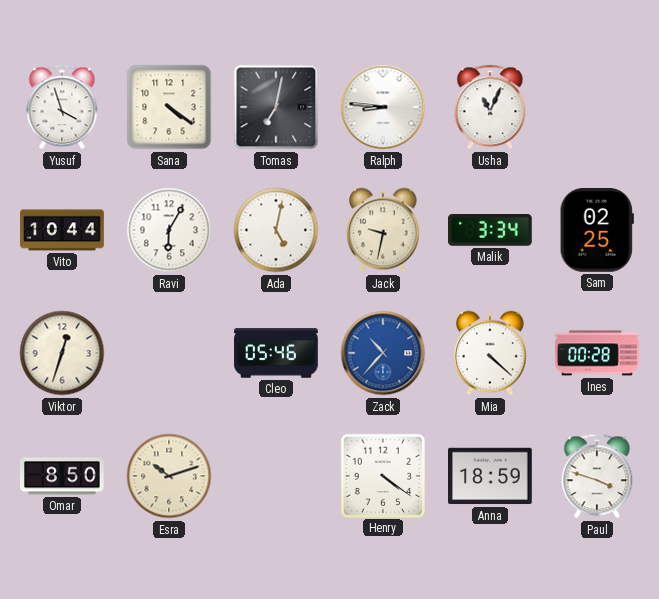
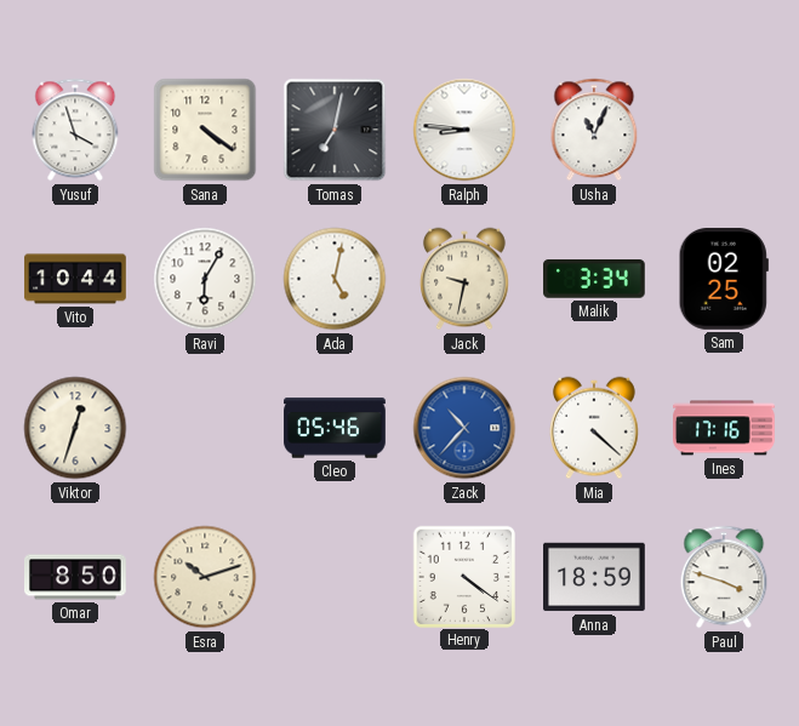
Ines: 00:28 -> 17:16
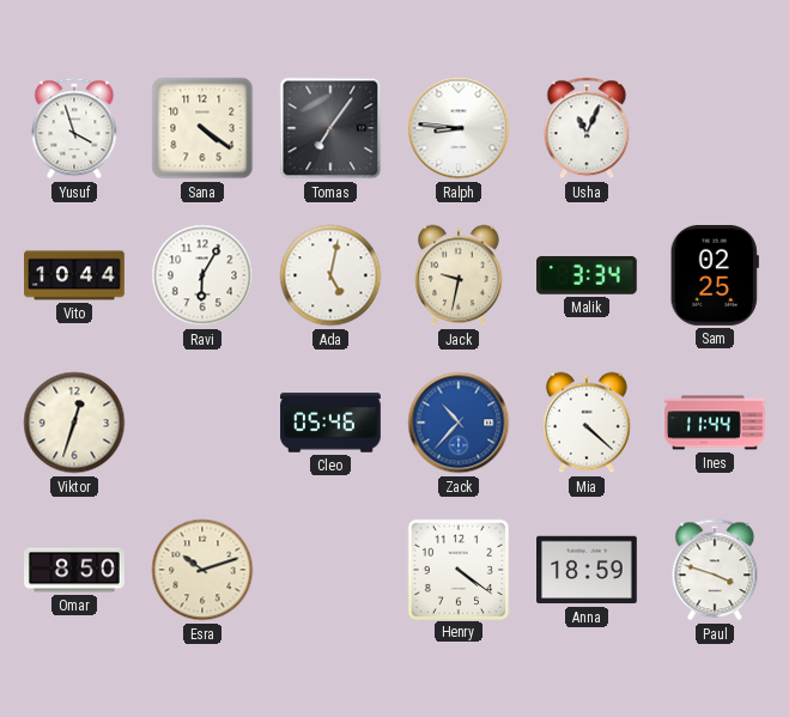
Tomas: 7:02 -> 7:06
Ines: 17:16 -> 11:44
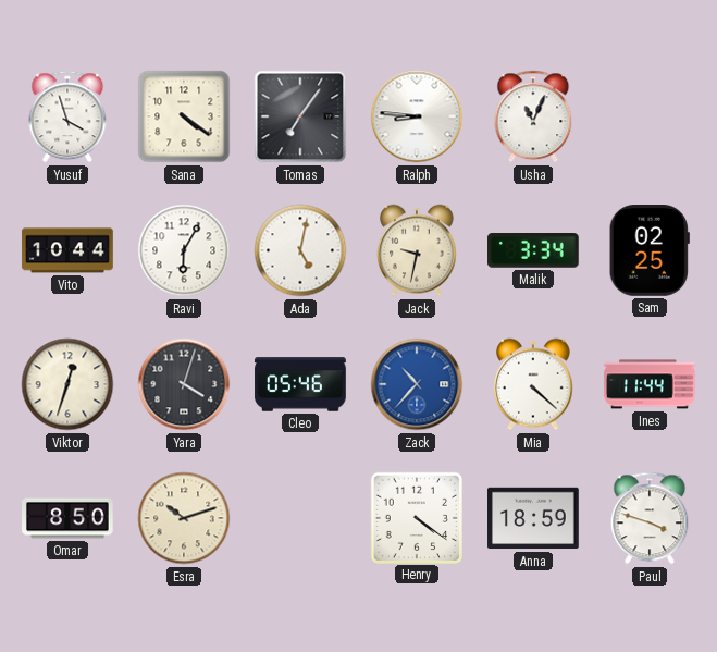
Yara: none -> 4:03
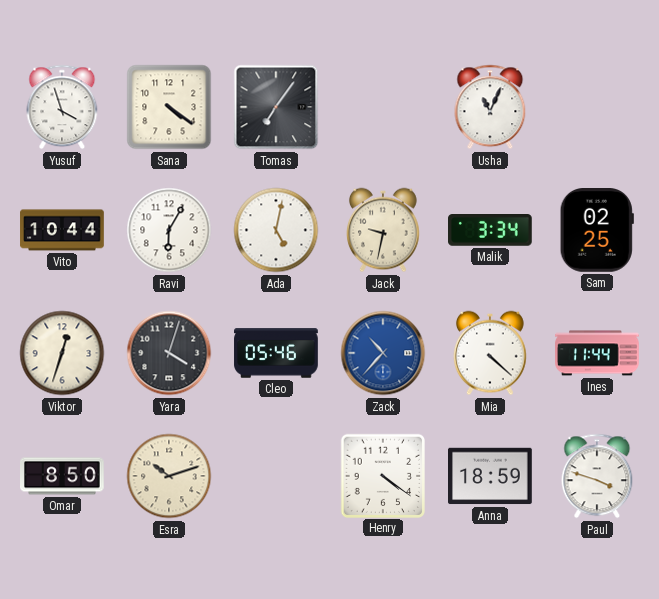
Ralph: 8:46 -> none
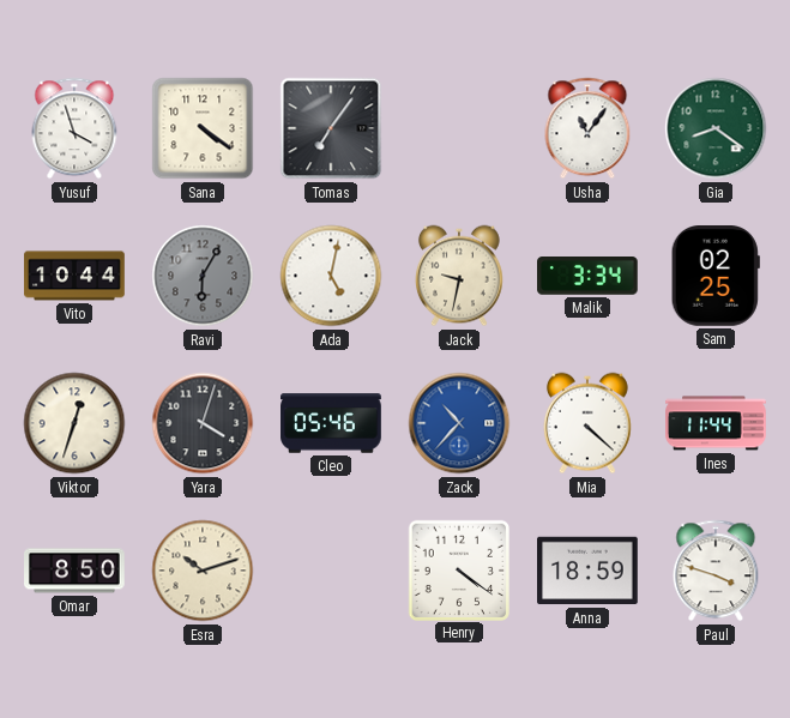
Usha: 11:04 -> 11:06
Gia: none -> 8:21
Ravi dial: white -> grey
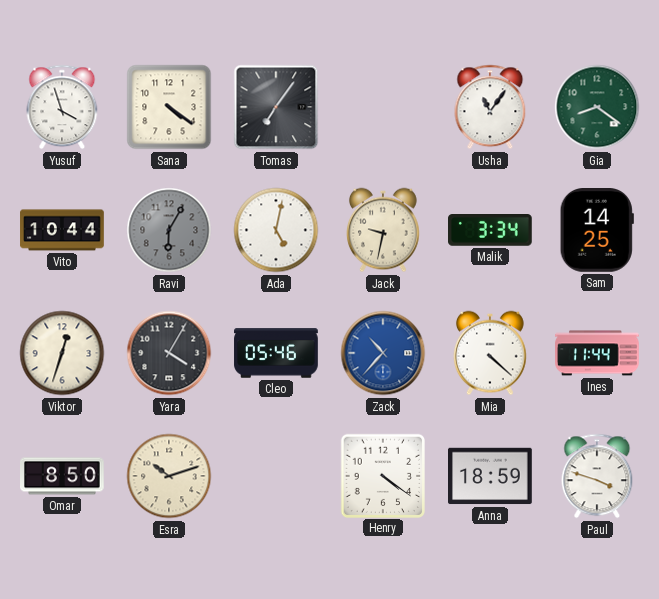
Sam: 02:25 -> 14:25
Yara: 4:03 -> 4:05
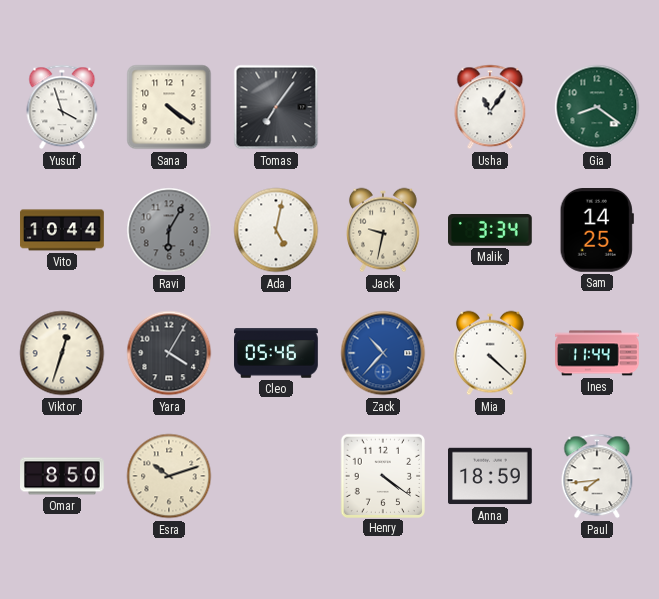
Paul: 3:48 -> 7:44
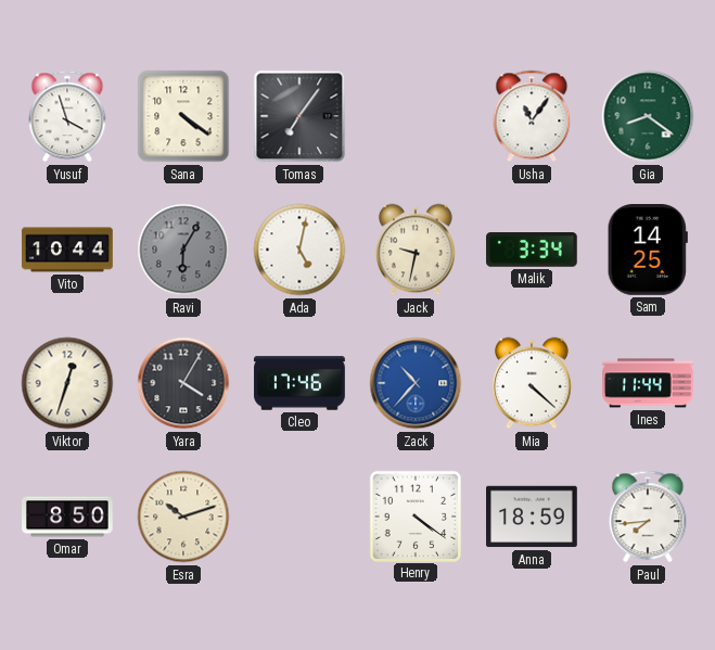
Cleo: 05:46 -> 17:46
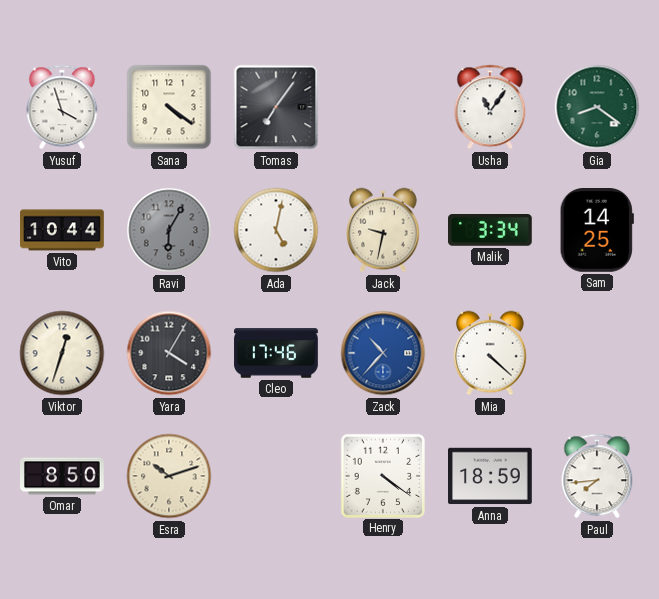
Ines: 11:44 -> none
